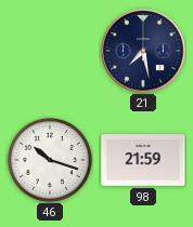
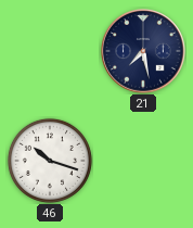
98: 21:59 -> none
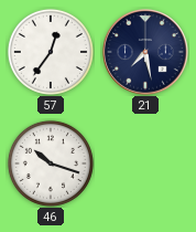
57: none -> 12:36
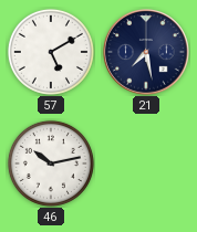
57: 12:36 -> 5:10
46: 10:18 -> 10:13
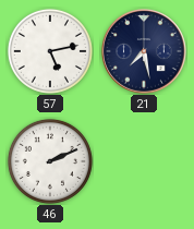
57: 5:10 -> 5:13
46: 10:13 -> 2:11
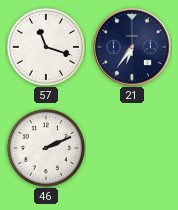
57: 5:13 -> 11:18
21: 7:28 -> 6:36
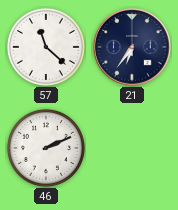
57: 11:18 -> 11:22
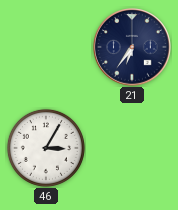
57: 11:22 -> none
46: 2:11 -> 3:05
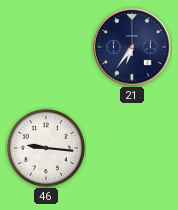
46: 3:05 -> 9:16
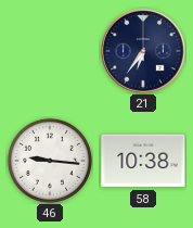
58: none -> 10:38
